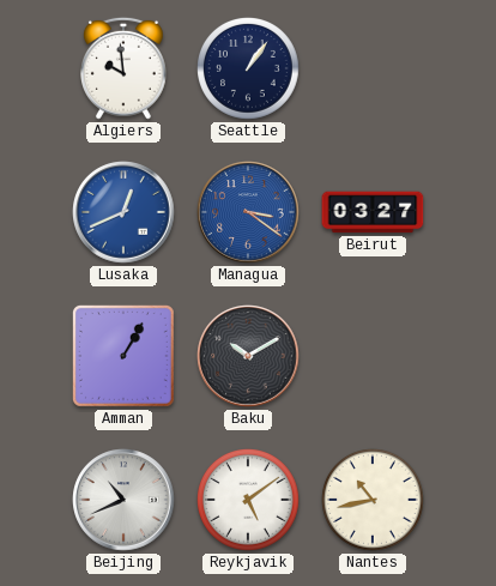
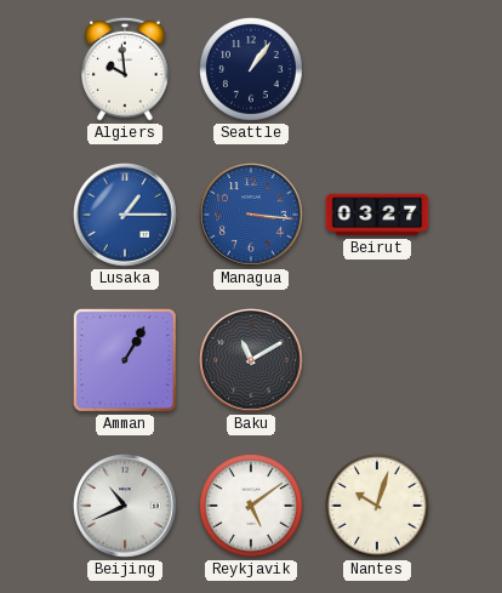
Lusaka: 12:41 -> 1:15
Managua: 3:21 -> 3:16
Baku: 10:10 -> 11:10
Nantes: 10:43 -> 10:03
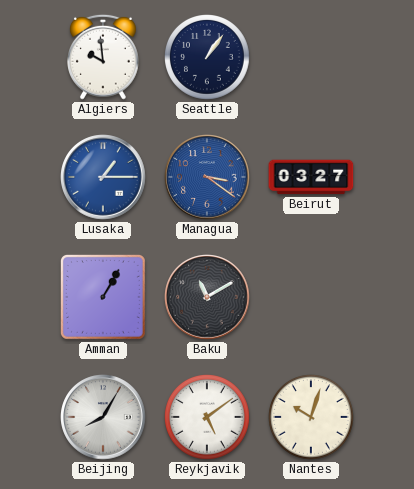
Managua: 3:16 -> 3:21
Beijing: 10:41 -> 8:05
